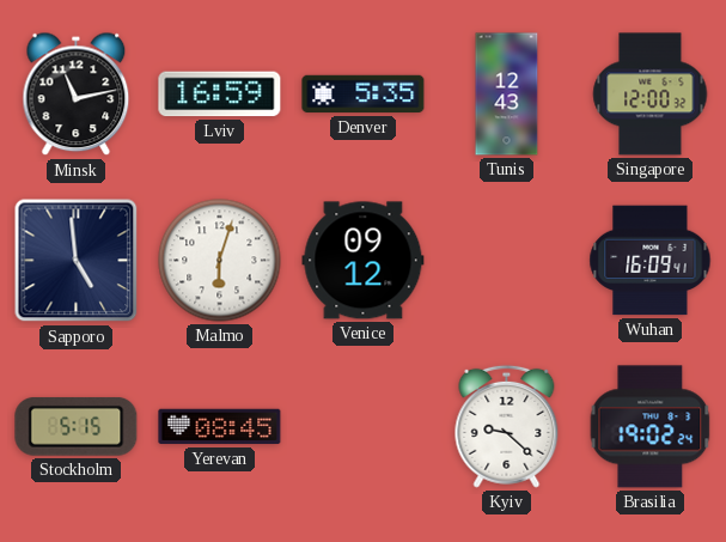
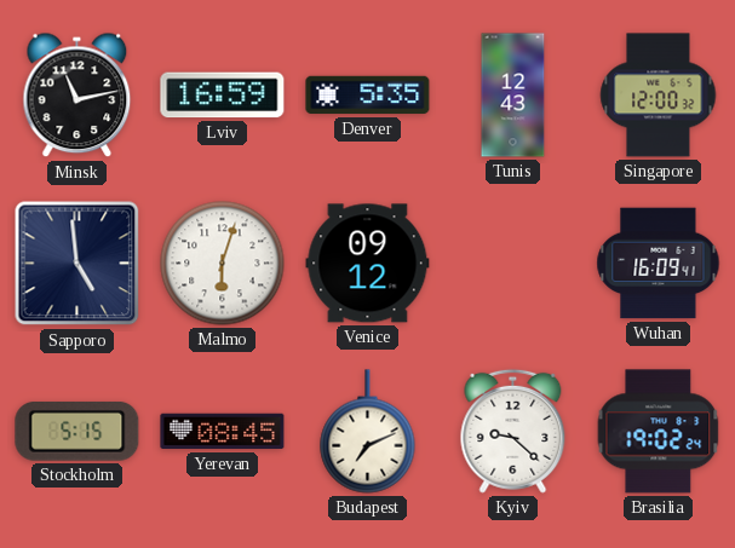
Budapest: none -> 7:11
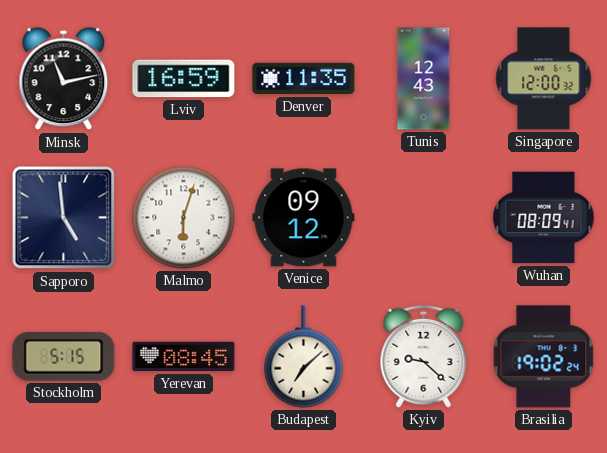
Denver: 5:35 -> 11:35
Wuhan: 16:09 -> 08:09
Budapest: 7:11 -> 7:08
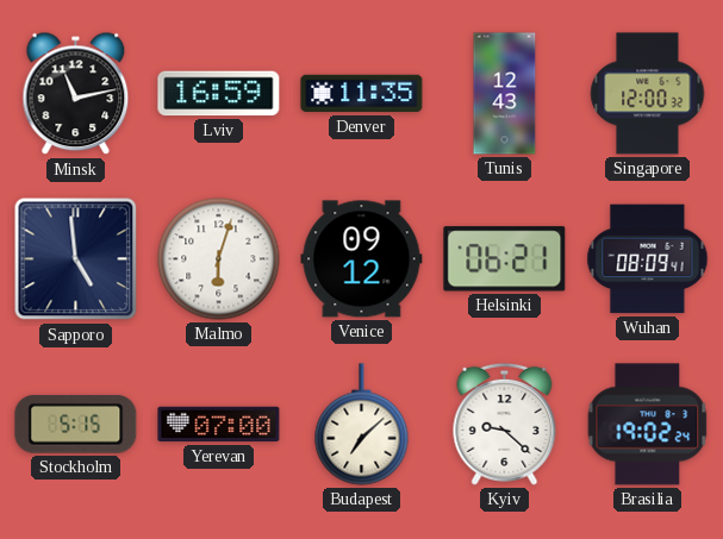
Helsinki: none -> 06:21
Yerevan: 08:45 -> 07:00
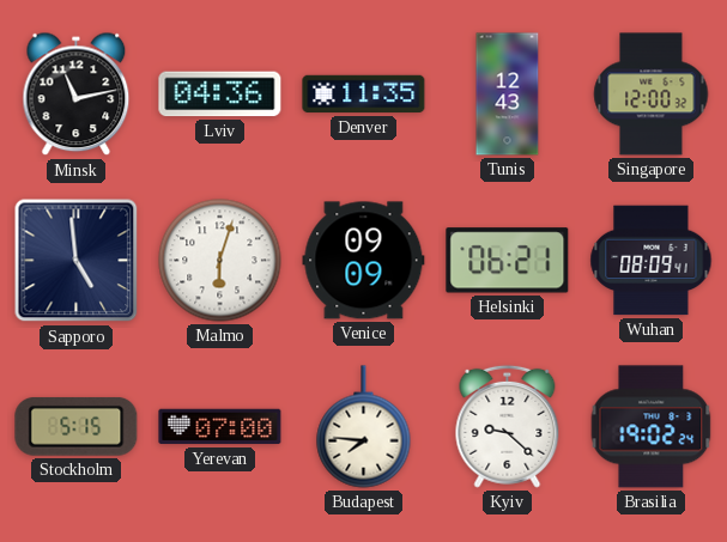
Lviv: 16:59 -> 04:36
Venice: 09:12 -> 09:09
Budapest: 7:08 -> 7:46
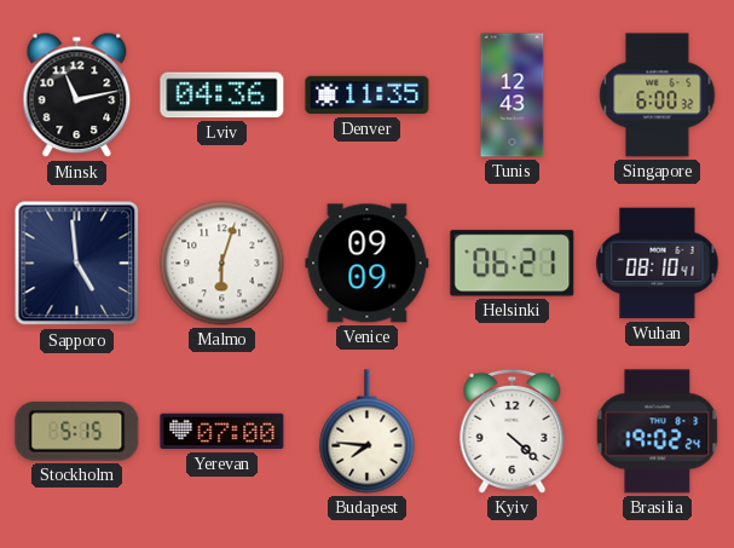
Singapore: 12:00 -> 6:00
Wuhan: 08:09 -> 08:10
Kyiv: 9:22 -> 4:22
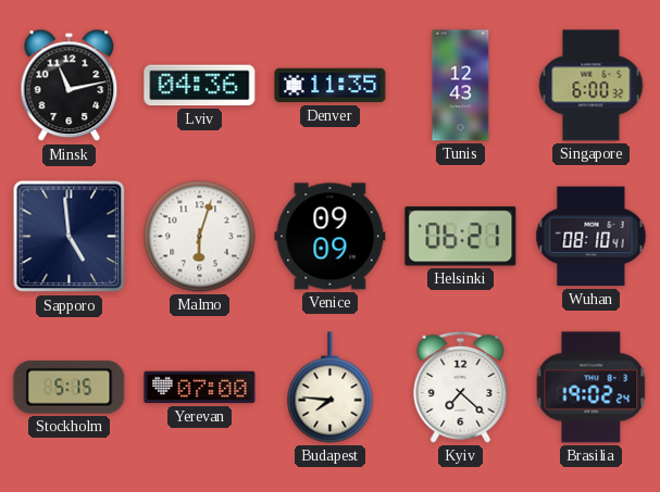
Kyiv: 4:22 -> 7:22
